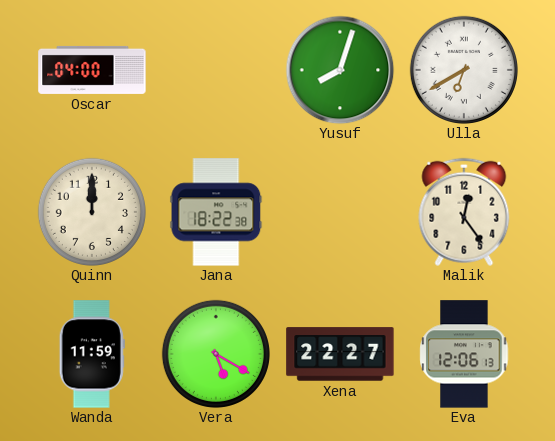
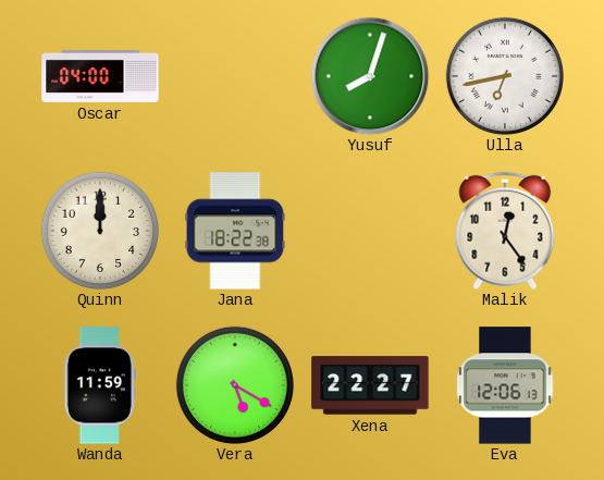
Ulla: 6:40 -> 6:43
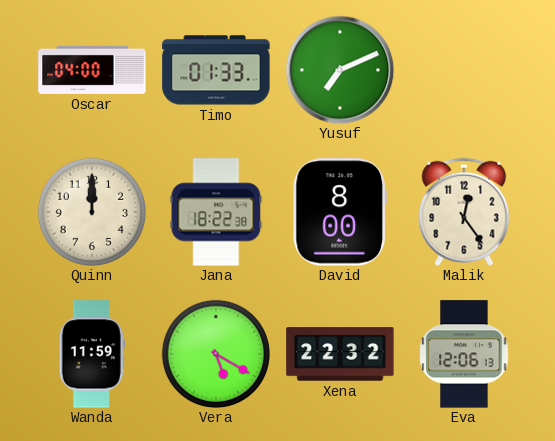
Timo: none -> 01:33
Yusuf: 8:03 -> 7:11
Ulla: 6:43 -> none
David: none -> 8:00
Xena: 22:27 -> 22:32
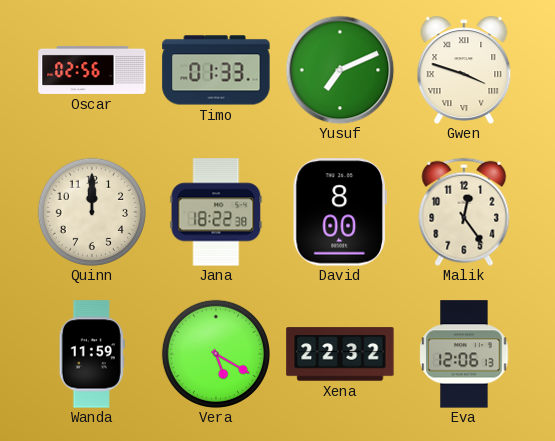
Oscar: 04:00 -> 02:56
Gwen: none -> 3:48
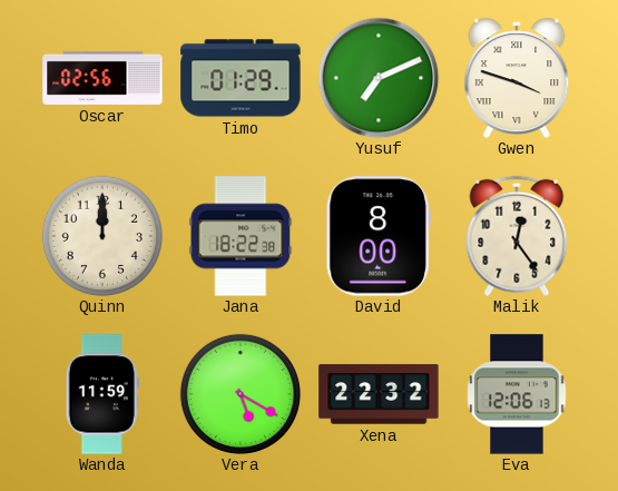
Timo: 01:33 -> 01:29
